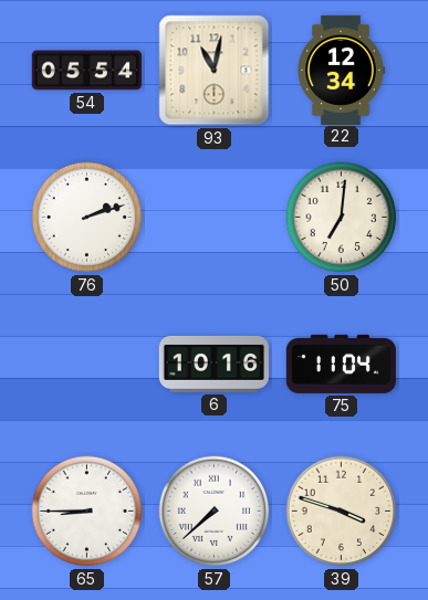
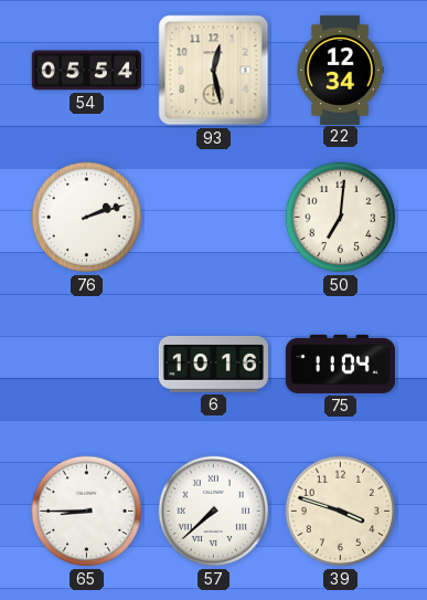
93: 11:02 -> 12:28
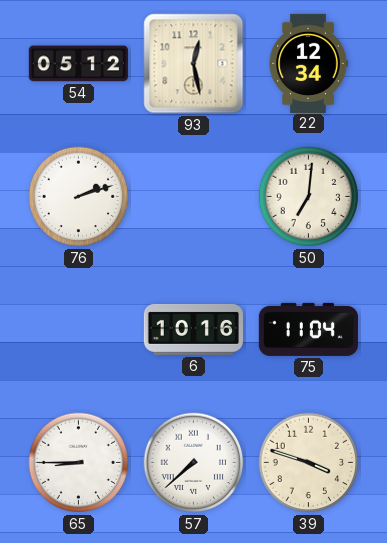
54: 05:54 -> 05:12
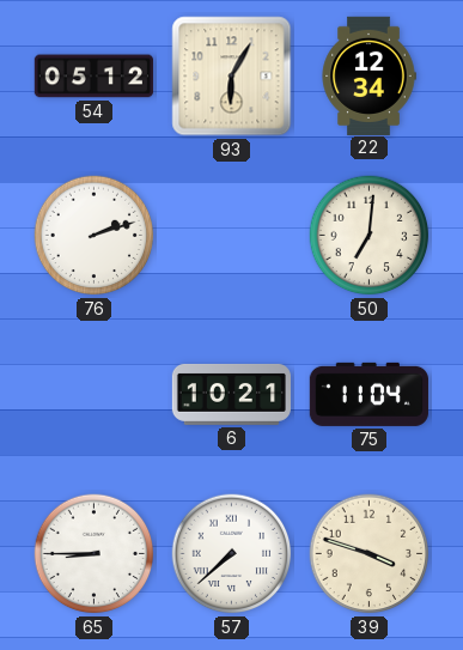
93: 12:28 -> 6:05
6: 10:16 -> 10:21
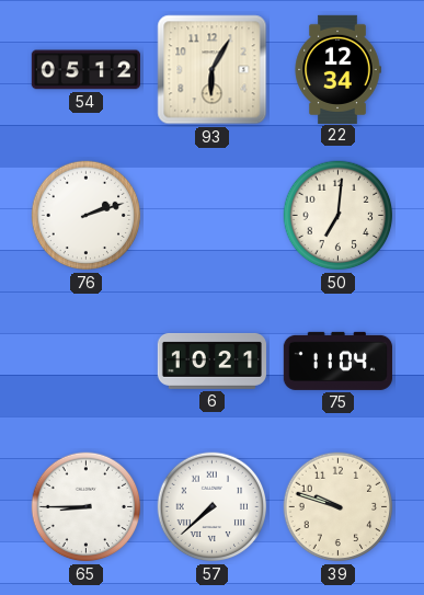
39: 3:48 -> 9:48
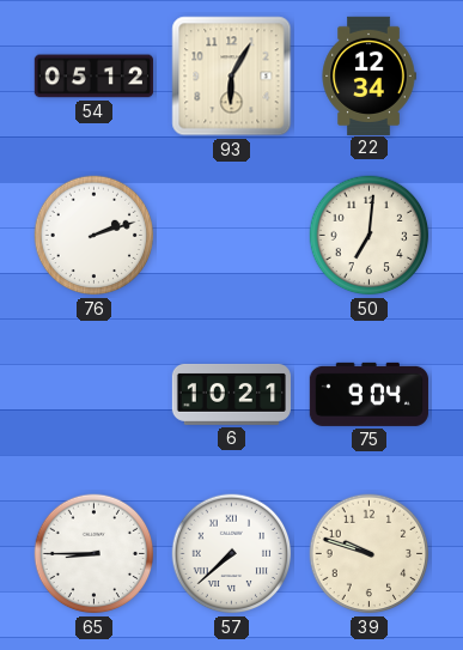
75: 11:04 -> 9:04
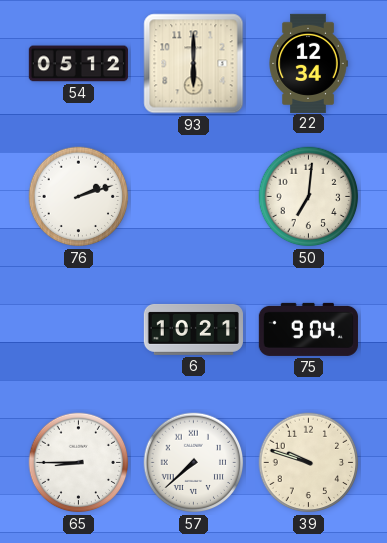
93: 6:05 -> 6:00
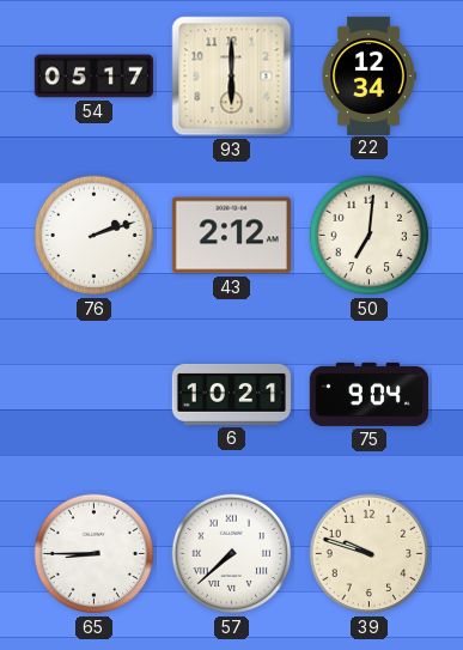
54: 05:12 -> 05:17
43: none -> 2:12
